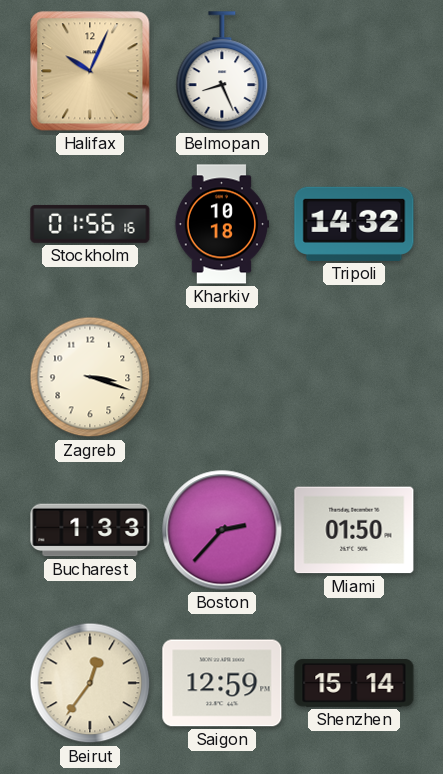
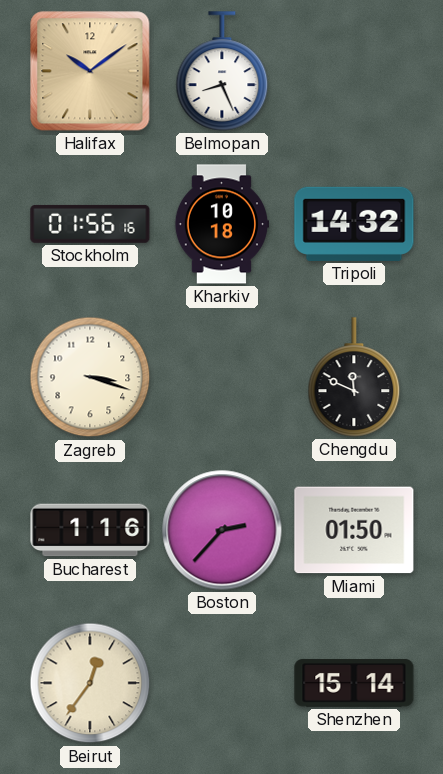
Halifax: 10:04 -> 10:09
Chengdu: none -> 11:49
Bucharest: 1:33 -> 1:16
Saigon: 12:59 -> none
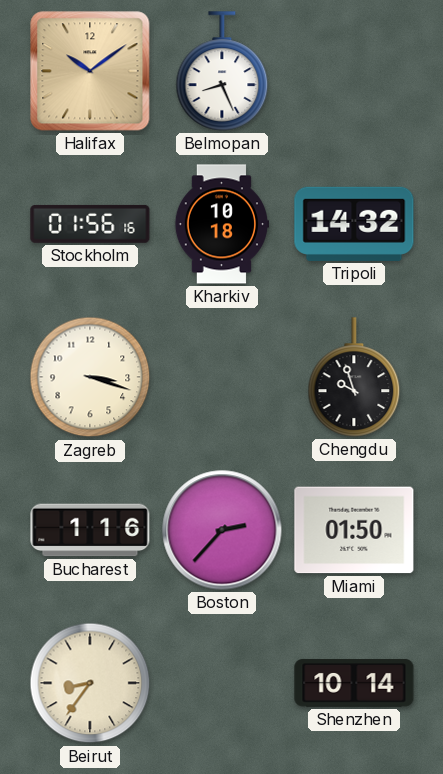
Chengdu: 11:49 -> 9:57
Beirut: 12:36 -> 8:36
Shenzhen: 15:14 -> 10:14
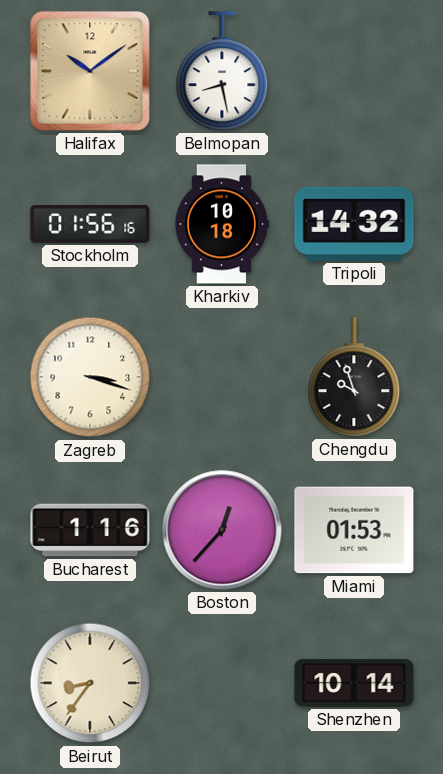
Belmopan: 8:26 -> 8:28
Boston: 2:37 -> 12:37
Miami: 01:50 -> 01:53
